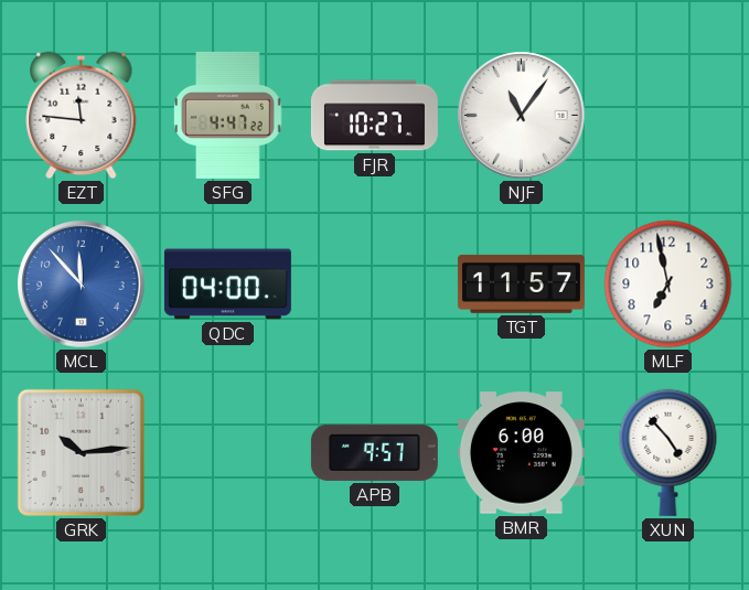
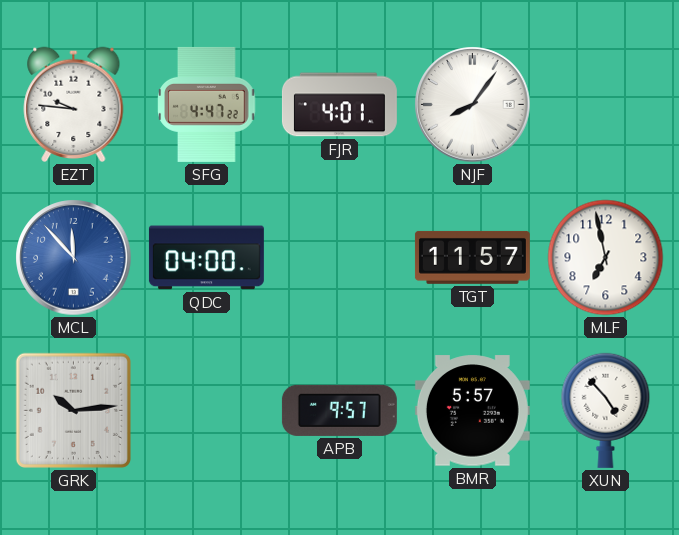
EZT: 11:46 -> 9:46
FJR: 10:27 -> 4:01
NJF: 11:06 -> 8:06
BMR: 6:00 -> 5:57
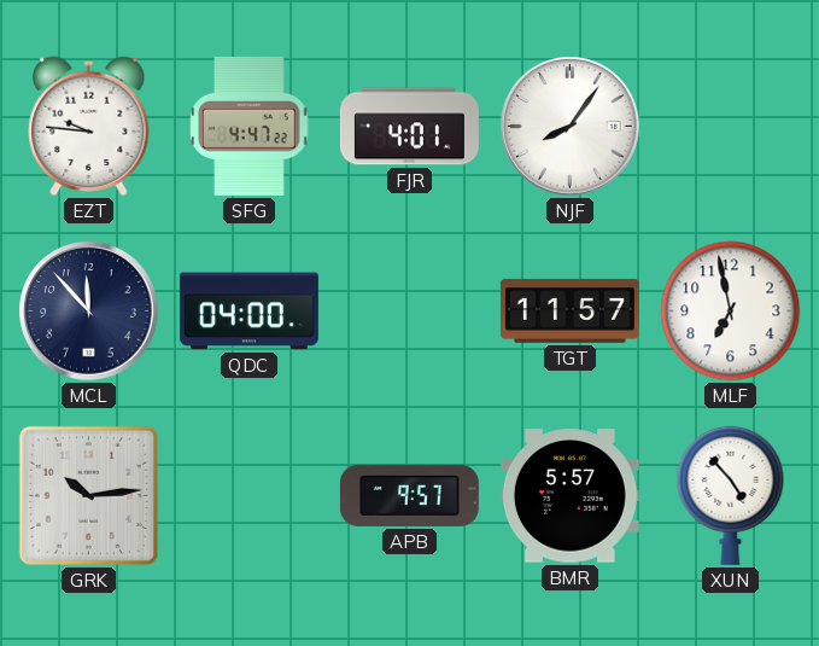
MCL dial: blue -> navy
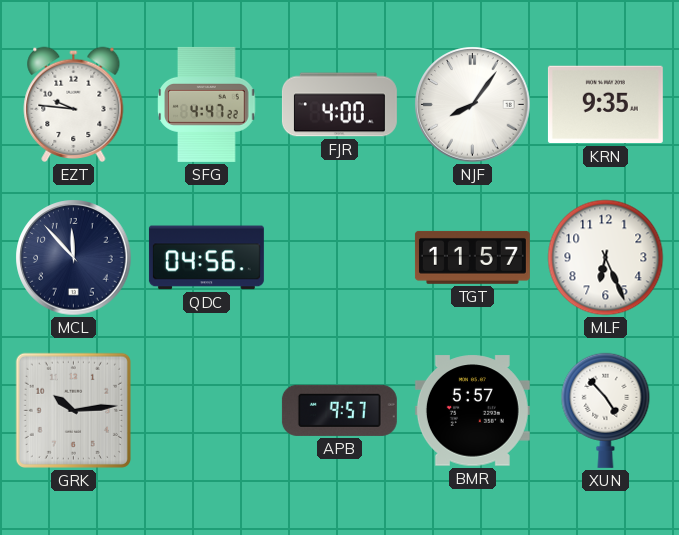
FJR: 4:01 -> 4:00
KRN: none -> 9:35
QDC: 04:00 -> 04:56
MLF: 6:58 -> 6:26
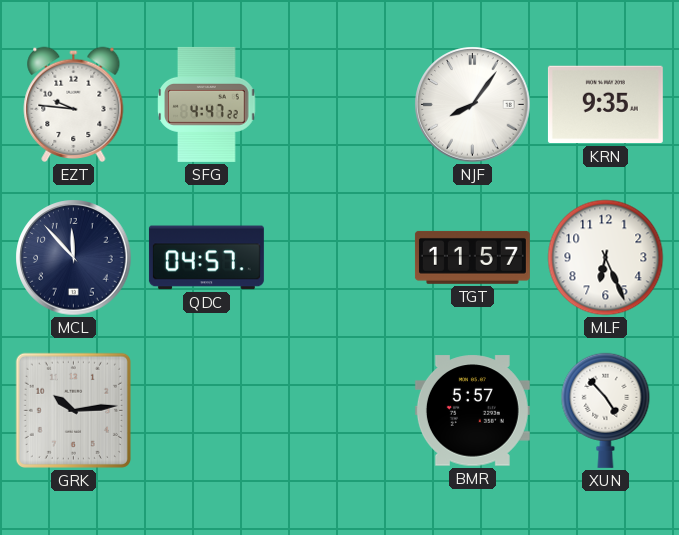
FJR: 4:00 -> none
QDC: 04:56 -> 04:57
APB: 9:57 -> none
